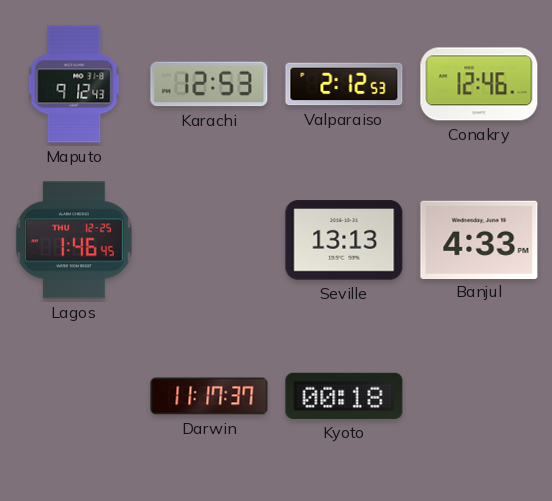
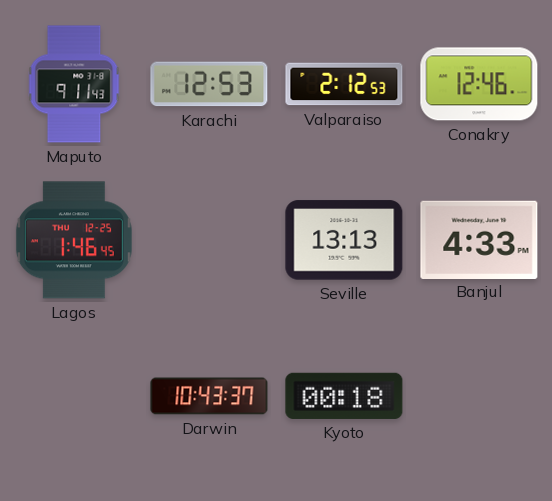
Maputo: 9:12 -> 9:11
Darwin: 11:17 -> 10:43
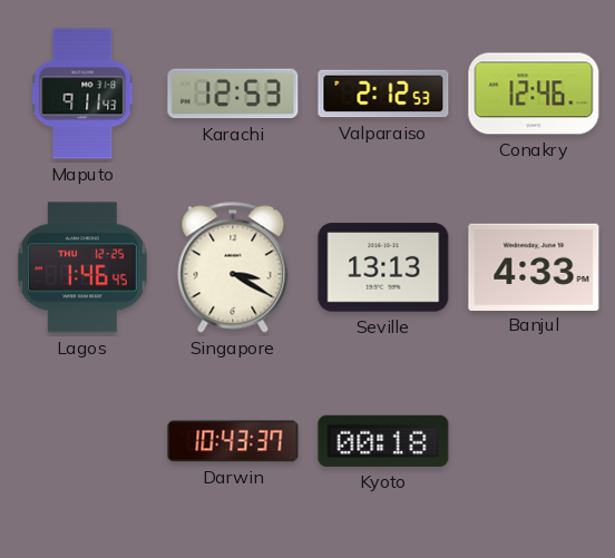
Singapore: none -> 3:20
